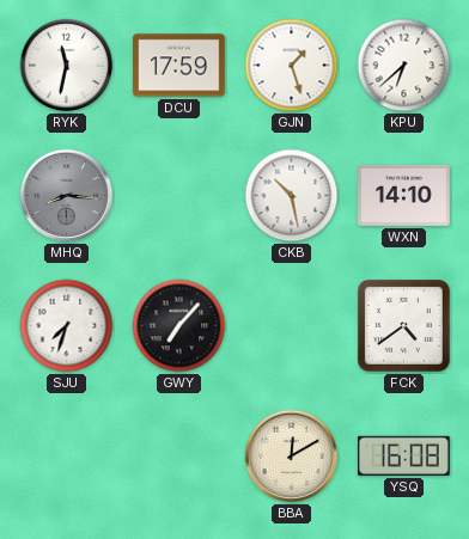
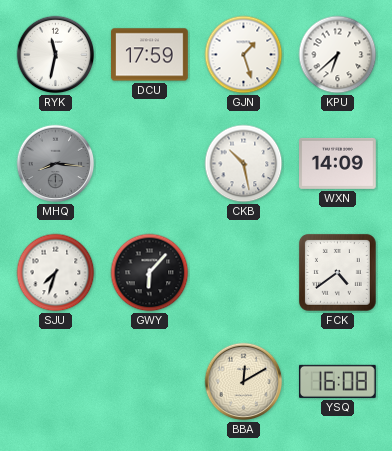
WXN: 14:10 -> 14:09
GWY: 7:07 -> 6:07
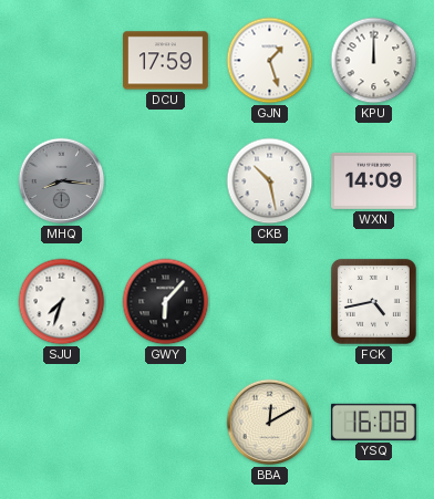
RYK: 11:32 -> none
KPU: 6:38 -> 12:00
FCK: 4:39 -> 4:43
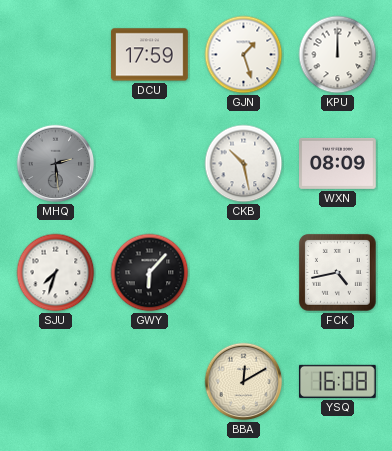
MHQ: 8:16 -> 2:29
WXN: 14:09 -> 08:09
